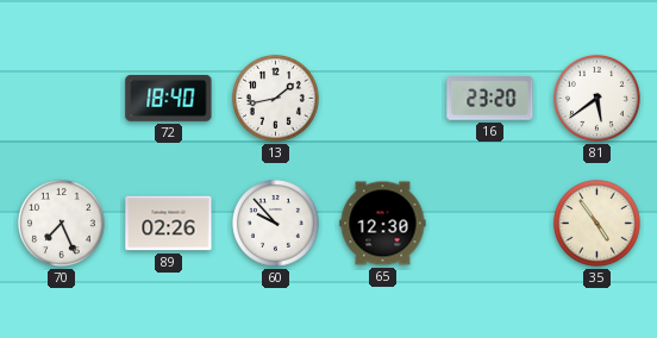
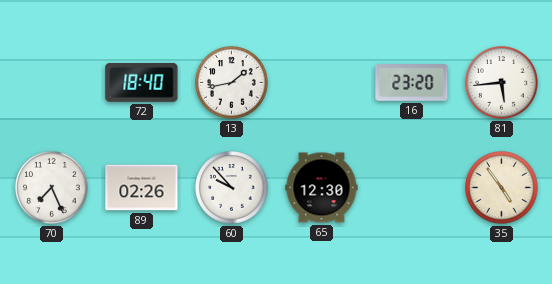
81: 5:39 -> 5:44
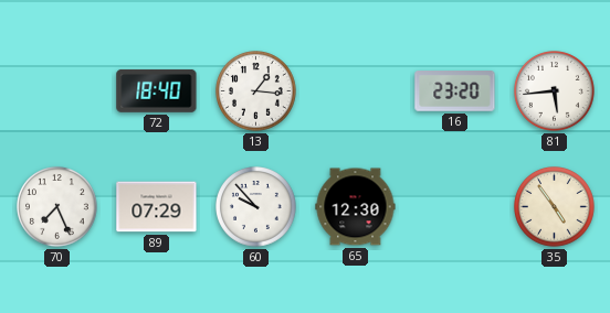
13: 1:43 -> 1:16
89: 02:26 -> 07:29
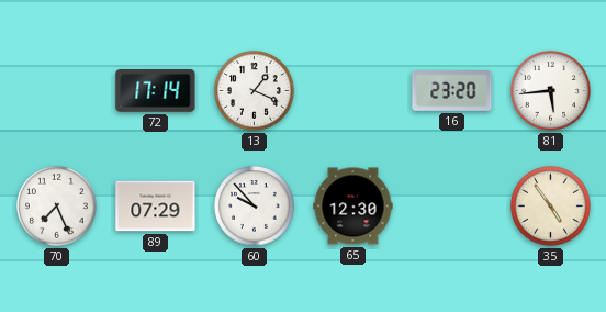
72: 18:40 -> 17:14
13: 1:16 -> 1:19
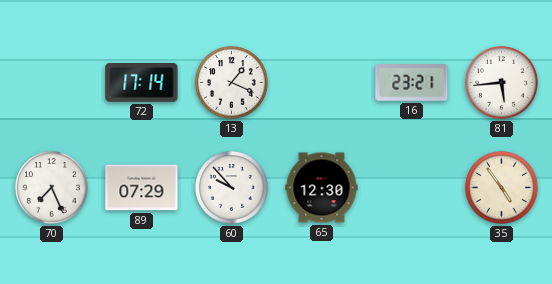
16: 23:20 -> 23:21
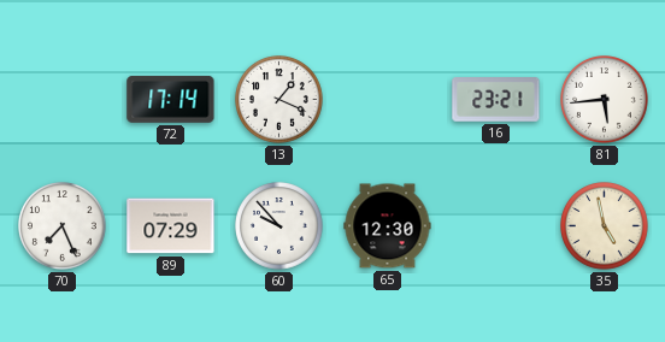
35: 4:54 -> 4:58
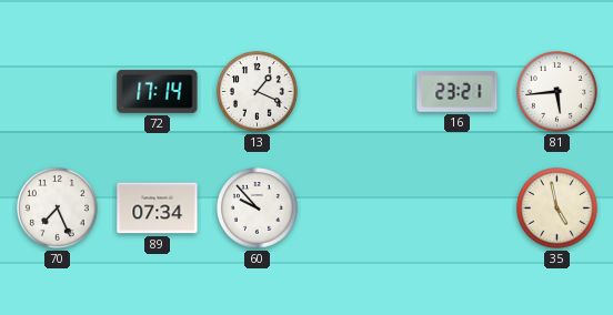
89: 07:29 -> 07:34
65: 12:30 -> none
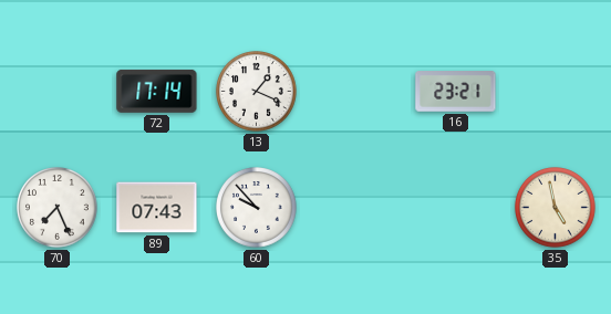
81: 5:44 -> none
89: 07:34 -> 07:43
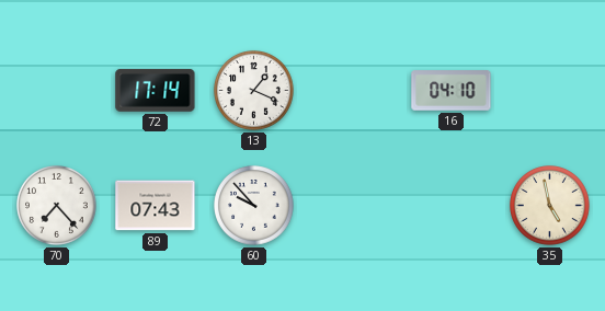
16: 23:21 -> 04:10
70: 7:26 -> 7:23
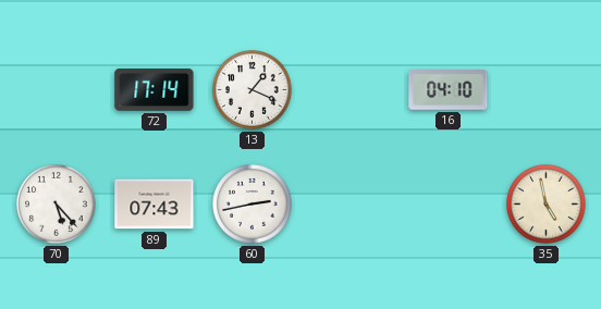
70: 7:23 -> 5:23
60: 9:53 -> 2:43
